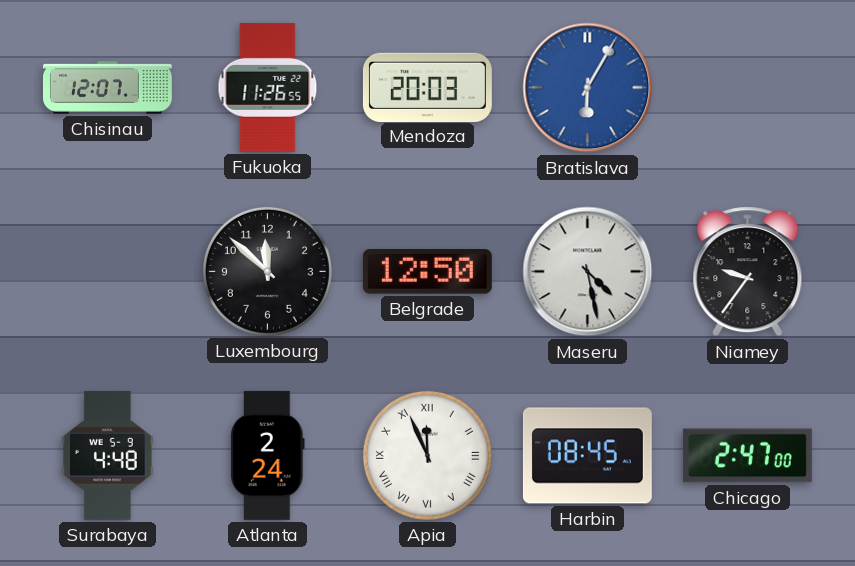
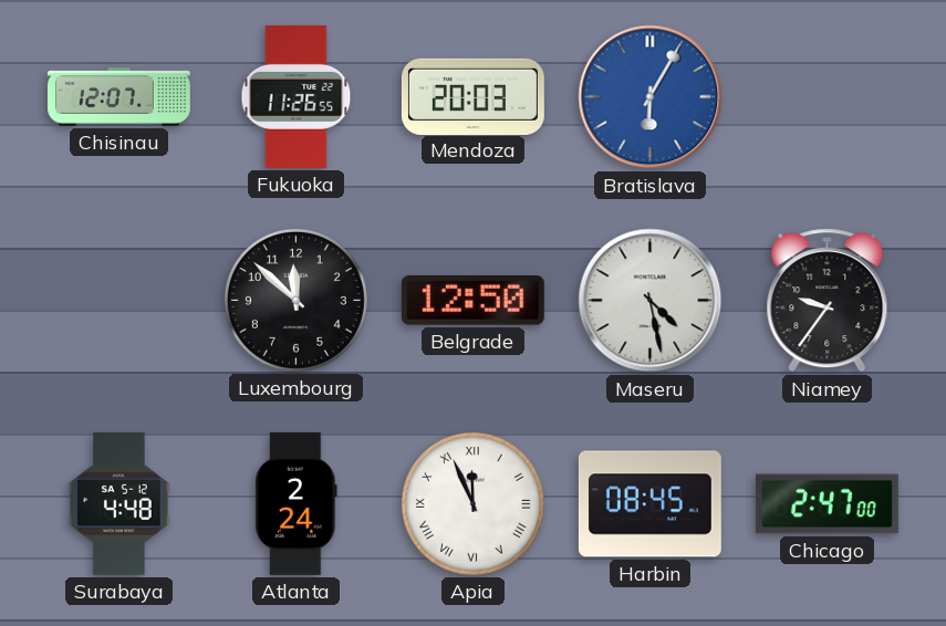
Surabaya date: WE 5-9 -> SA 5-12
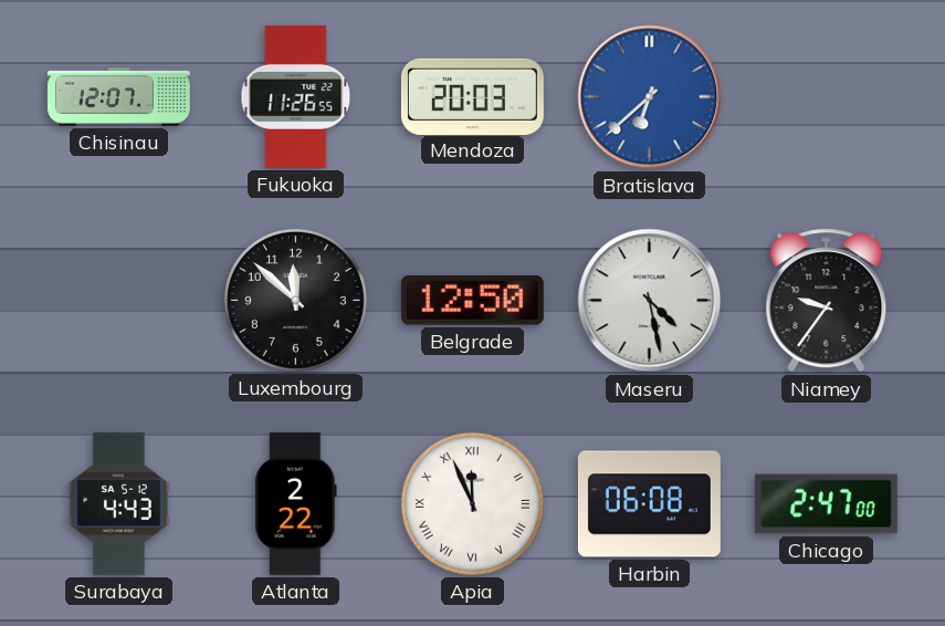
Bratislava: 6:05 -> 6:38
Surabaya: 4:48 -> 4:43
Atlanta: 2:24 -> 2:22
Harbin: 08:45 -> 06:08
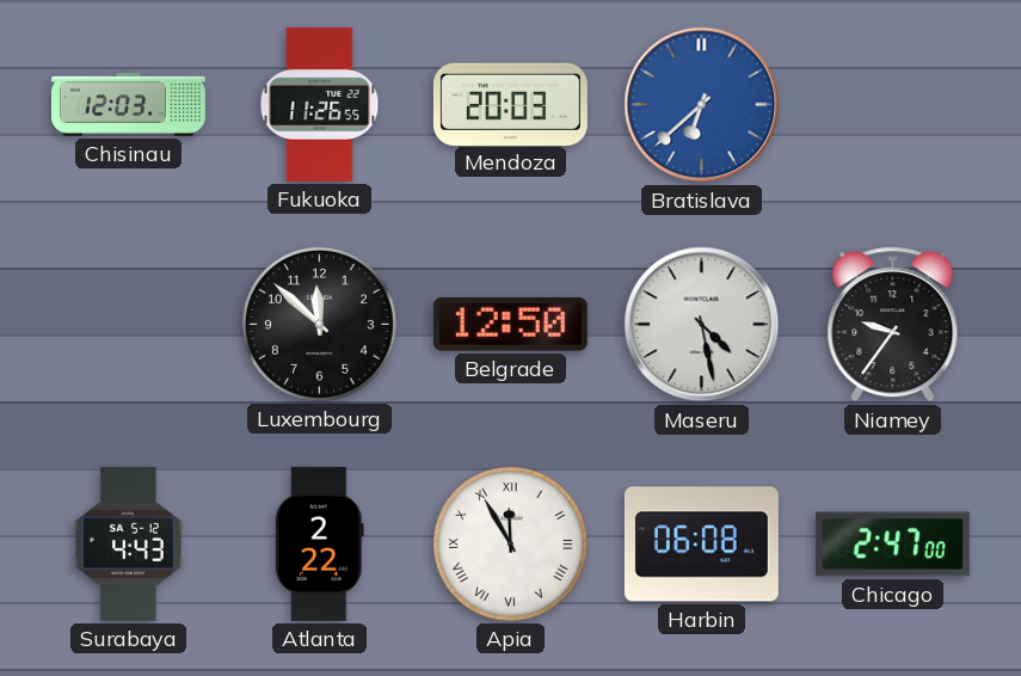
Chisinau: 12:07 -> 12:03
Apia: 11:56 -> 11:55
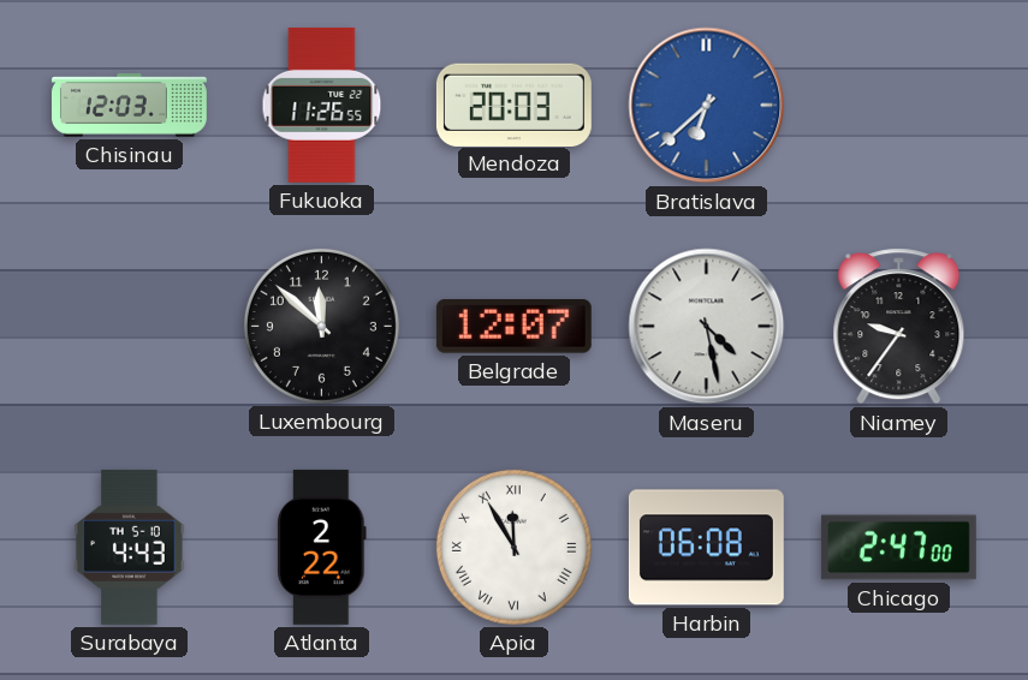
Belgrade: 12:50 -> 12:07
Surabaya date: SA 5-12 -> TH 5-10
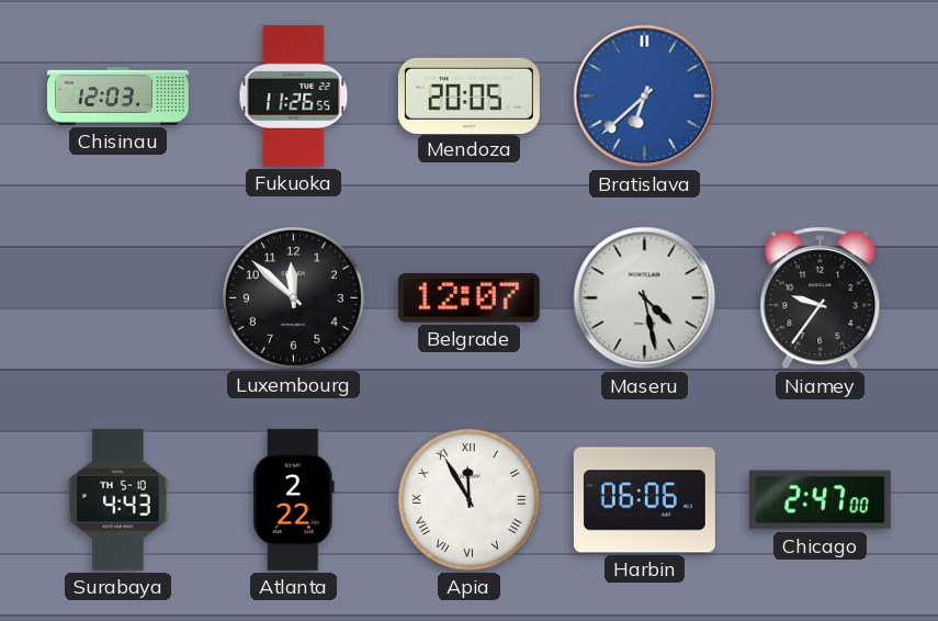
Mendoza: 20:03 -> 20:05
Harbin: 06:08 -> 06:06
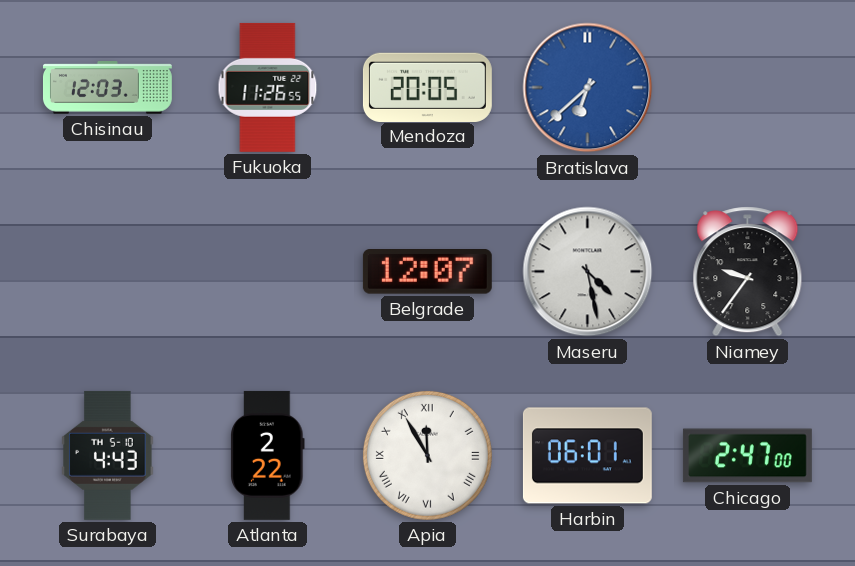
Luxembourg: 11:52 -> none
Harbin: 06:06 -> 06:01
